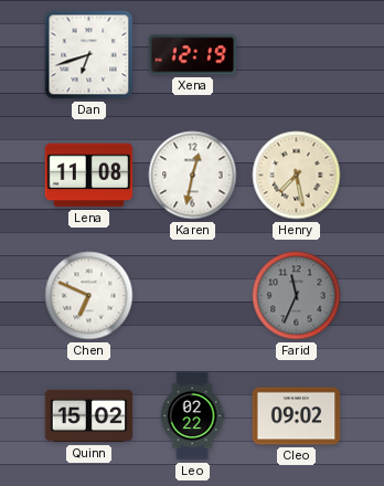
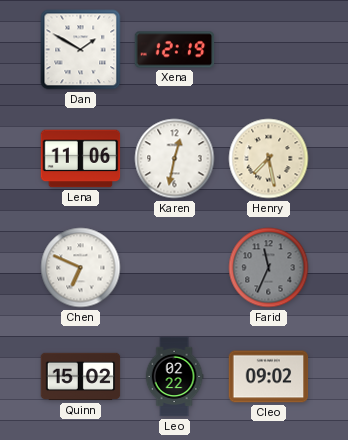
Dan: 6:42 -> 1:50
Lena: 11:08 -> 11:06
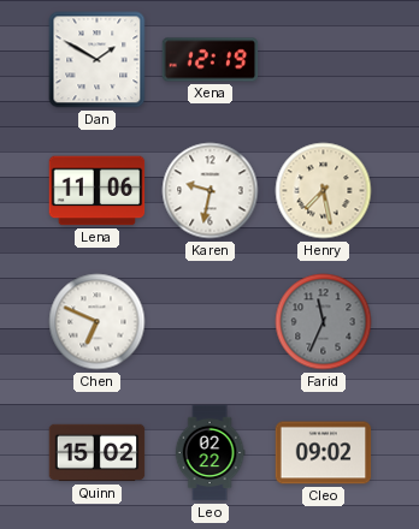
Karen: 12:32 -> 9:32
